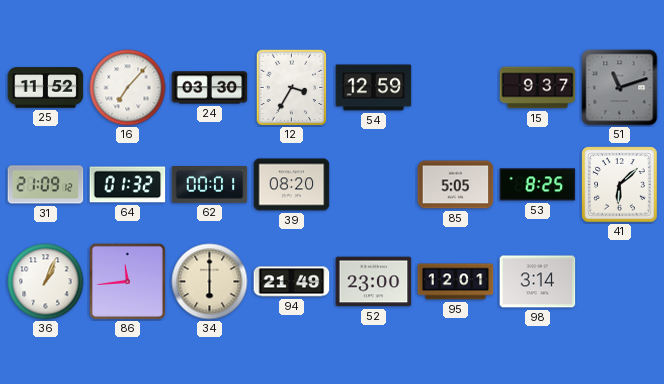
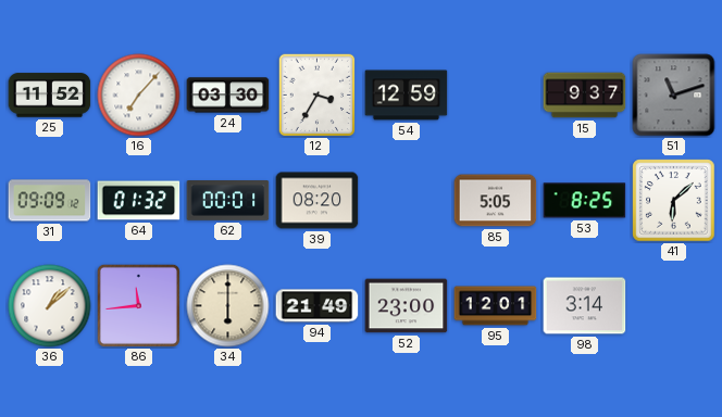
31: 21:09 -> 09:09
36: 1:04 -> 1:08
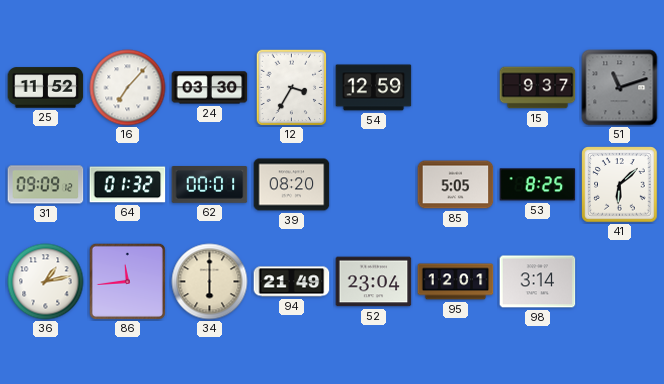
36: 1:08 -> 1:13
52: 23:00 -> 23:04
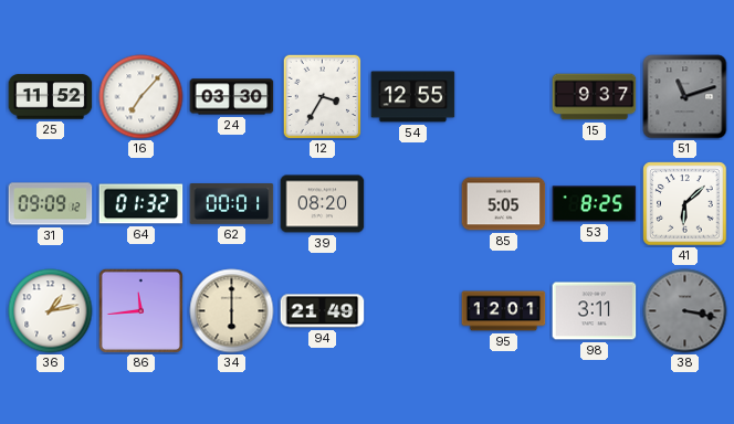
54: 12:59 -> 12:55
52: 23:04 -> none
98: 3:14 -> 3:11
38: none -> 3:17
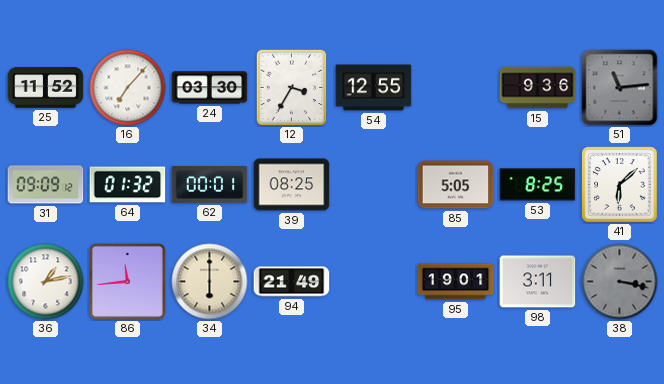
15: 9:37 -> 9:36
51: 11:12 -> 11:14
39: 08:20 -> 08:25
95: 12:01 -> 19:01
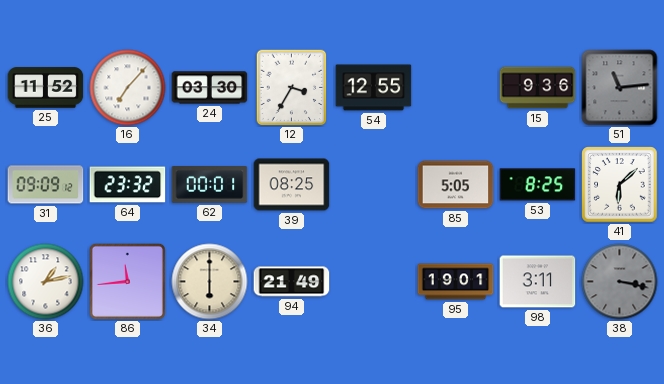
64: 01:32 -> 23:32
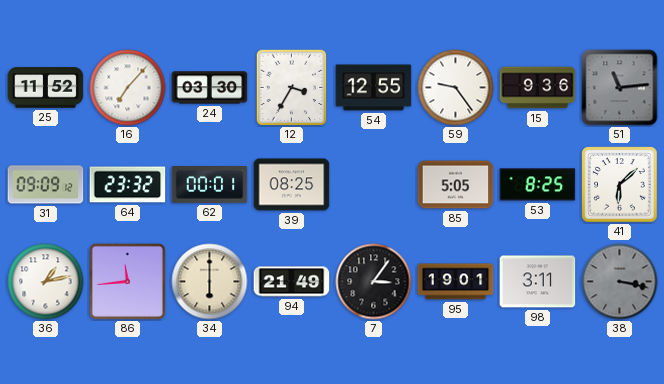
59: none -> 9:24
7: none -> 3:06
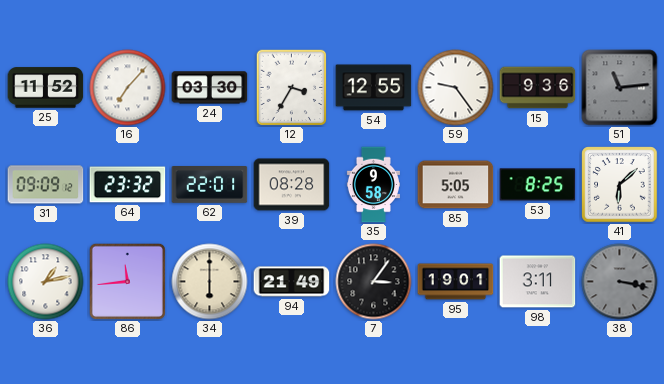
62: 00:01 -> 22:01
39: 08:25 -> 08:28
35: none -> 9:58
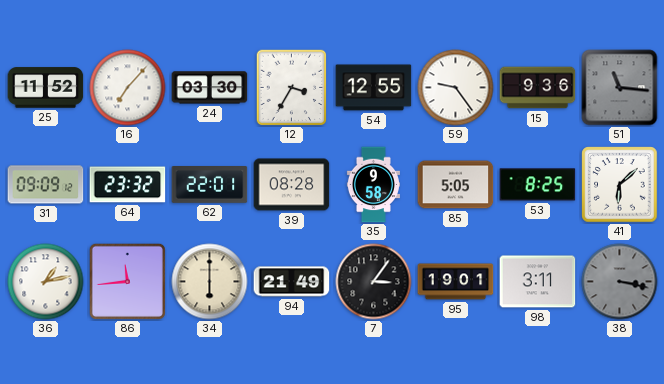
51: 11:14 -> 11:16
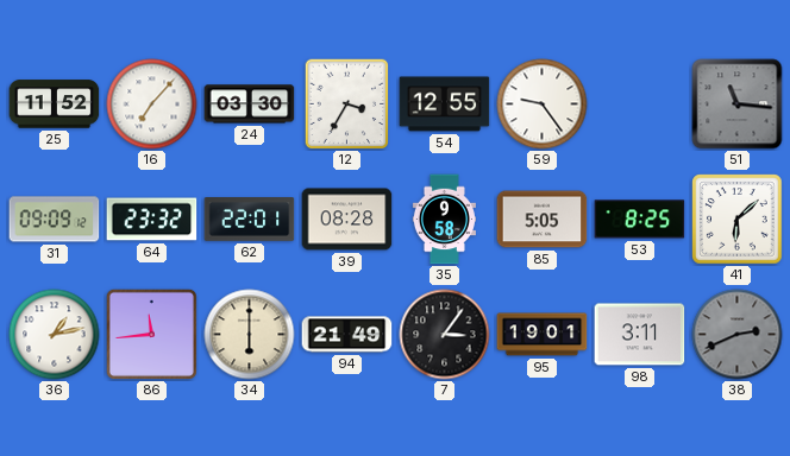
15: 9:36 -> none
38: 3:17 -> 2:41
